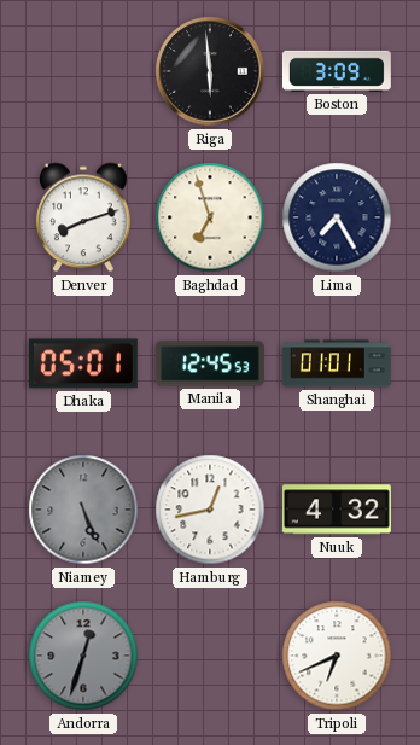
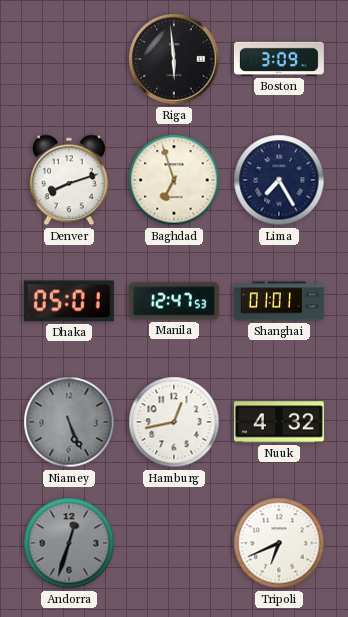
Manila: 12:45 -> 12:47
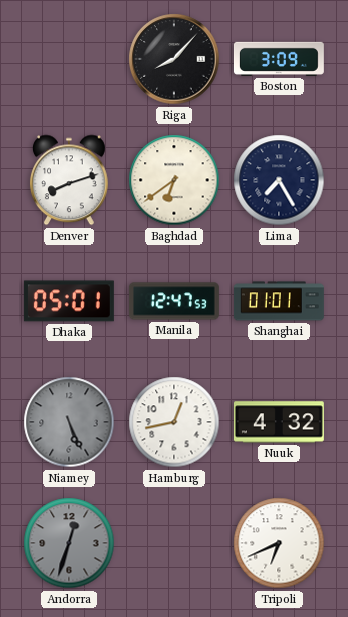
Riga: 5:59 -> 8:07
Baghdad: 6:57 -> 6:39
